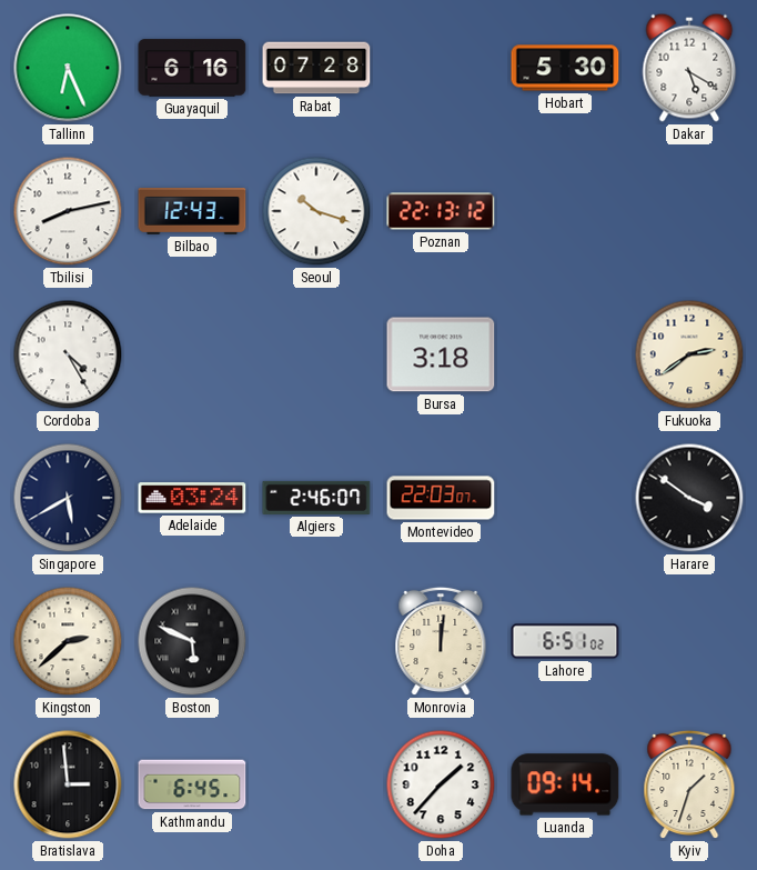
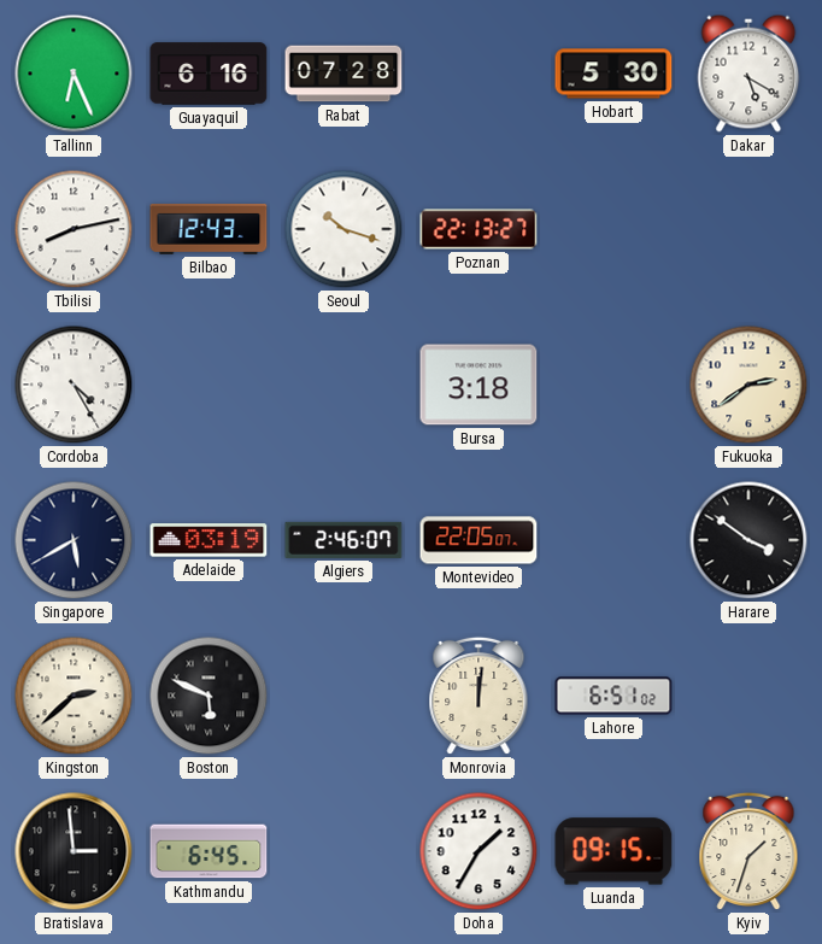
Poznan: 22:13:12 -> 22:13:27
Adelaide: 03:24 -> 03:19
Montevideo: 22:03 -> 22:05
Doha: 1:37 -> 1:35
Luanda: 09:14 -> 09:15
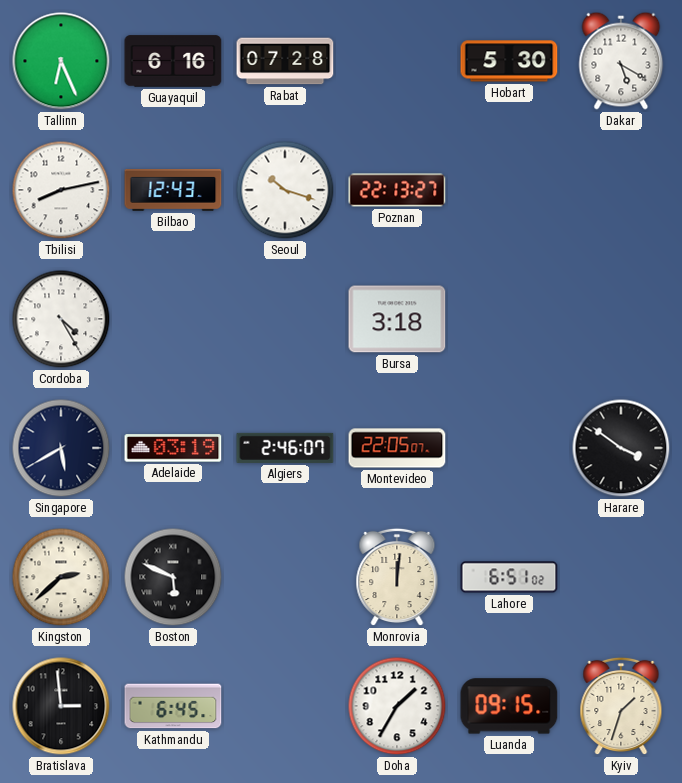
Fukuoka: 2:39 -> none
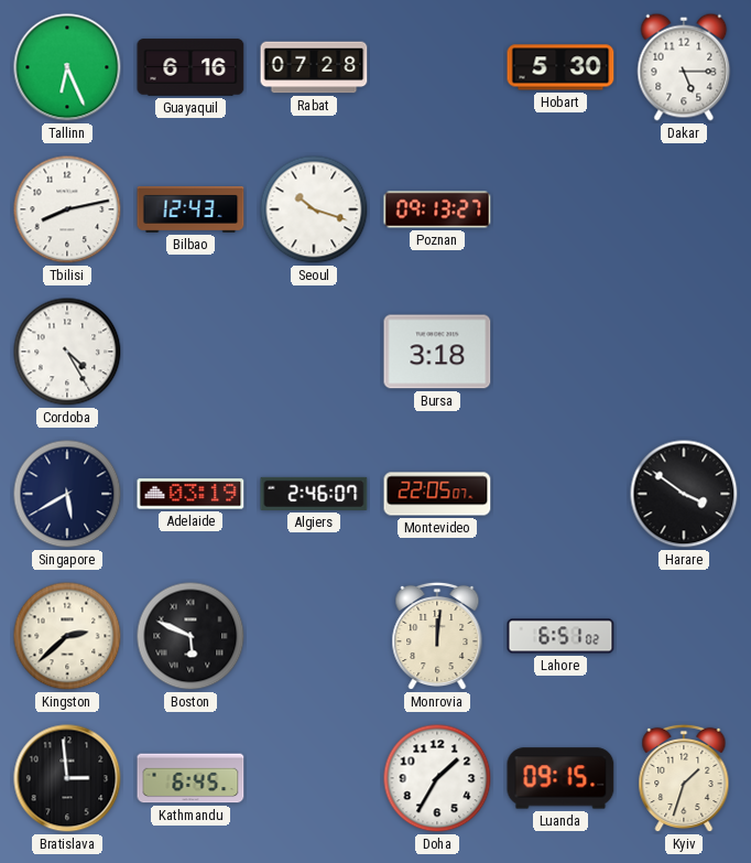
Dakar: 5:20 -> 5:15
Poznan: 22:13 -> 09:13
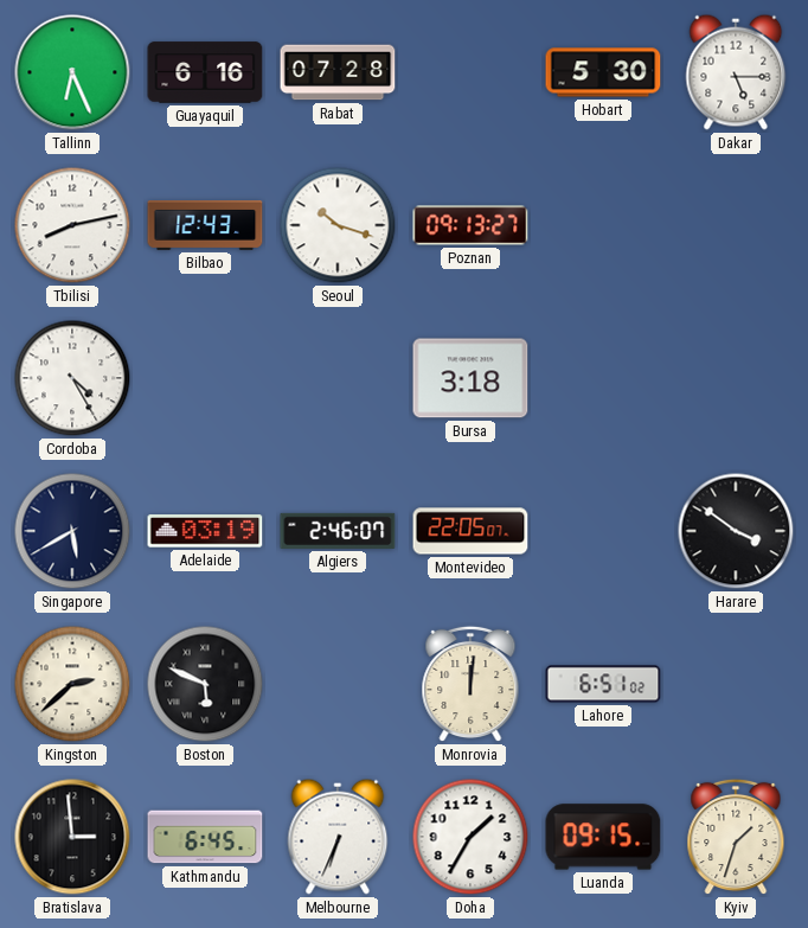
Melbourne: none -> 6:34
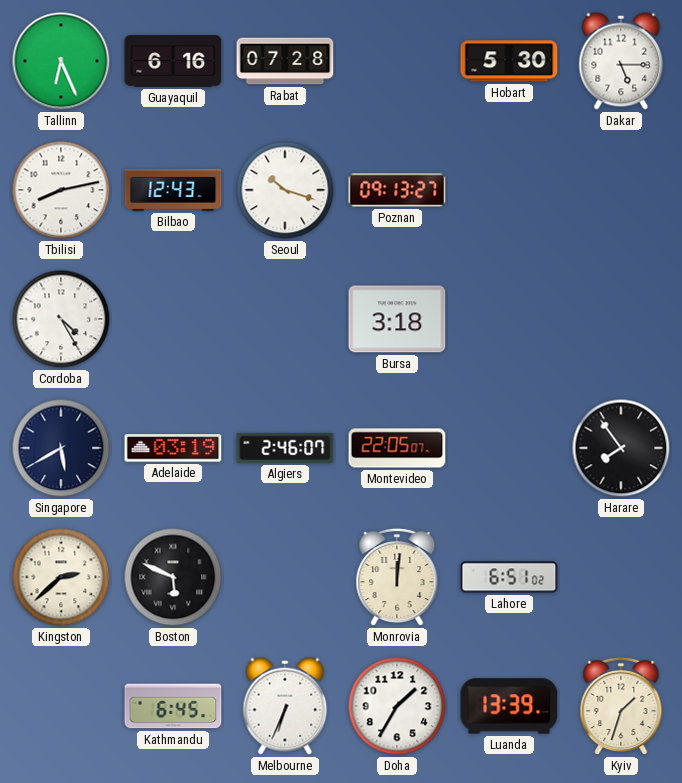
Harare: 3:51 -> 7:54
Bratislava: 2:59 -> none
Luanda: 09:15 -> 13:39
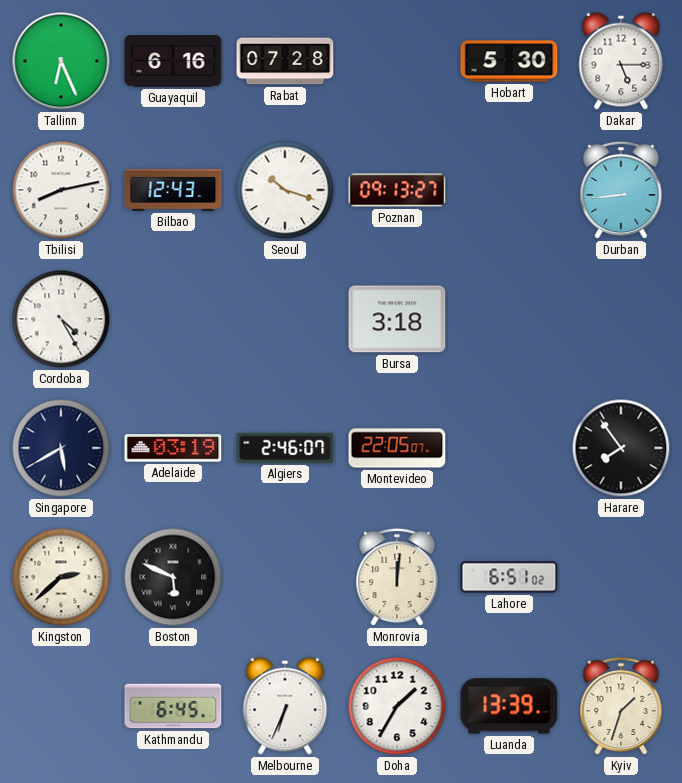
Durban: none -> 8:44
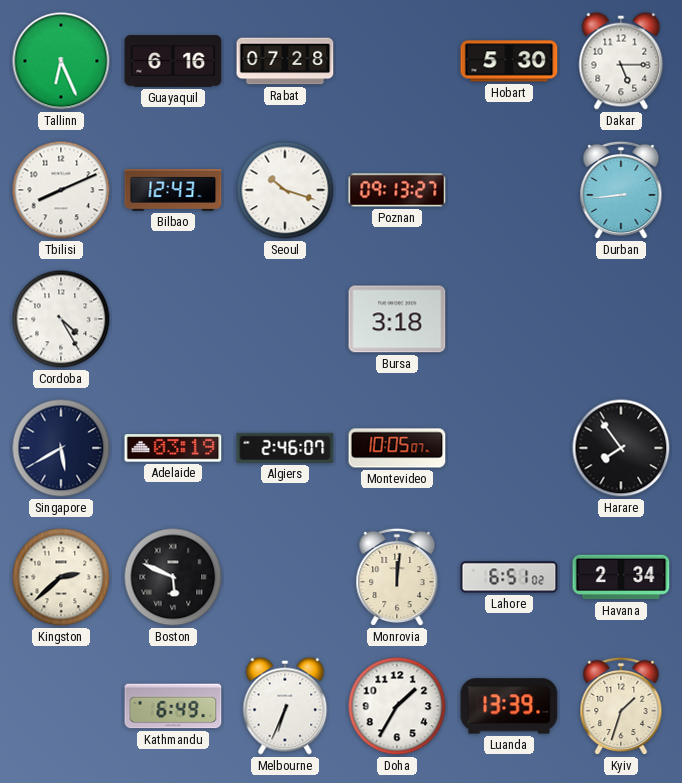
Tbilisi: 8:13 -> 8:11
Montevideo: 22:05 -> 10:05
Havana: none -> 2:34
Kathmandu: 6:45 -> 6:49
